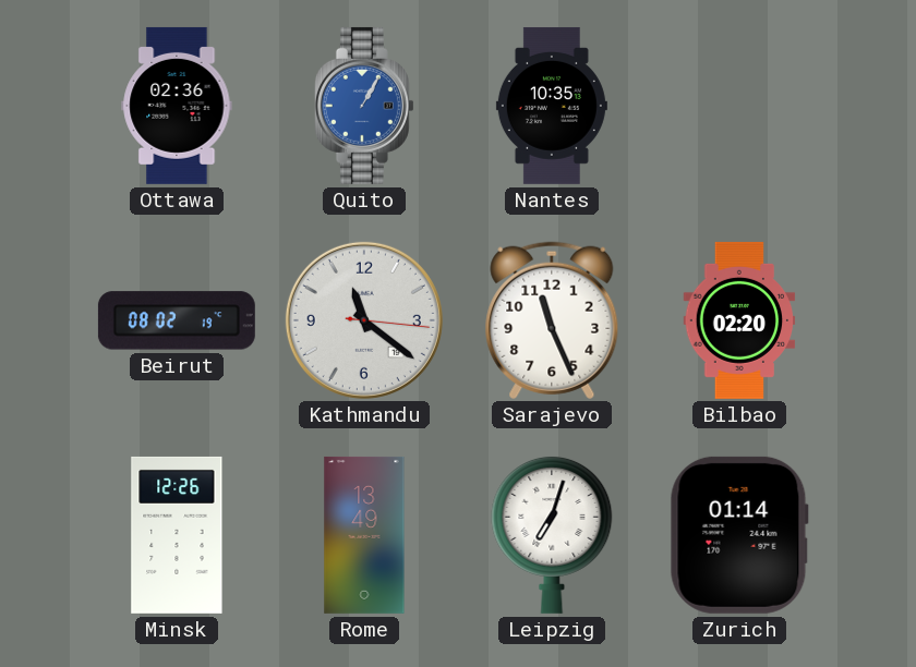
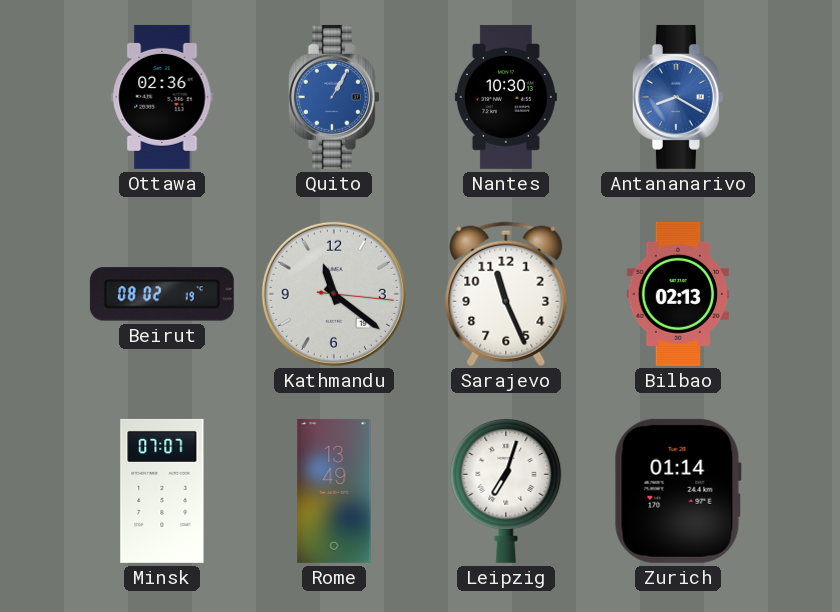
Nantes: 10:35 -> 10:30
Antananarivo: none -> 8:20
Bilbao: 02:20 -> 02:13
Minsk: 12:26 -> 07:07
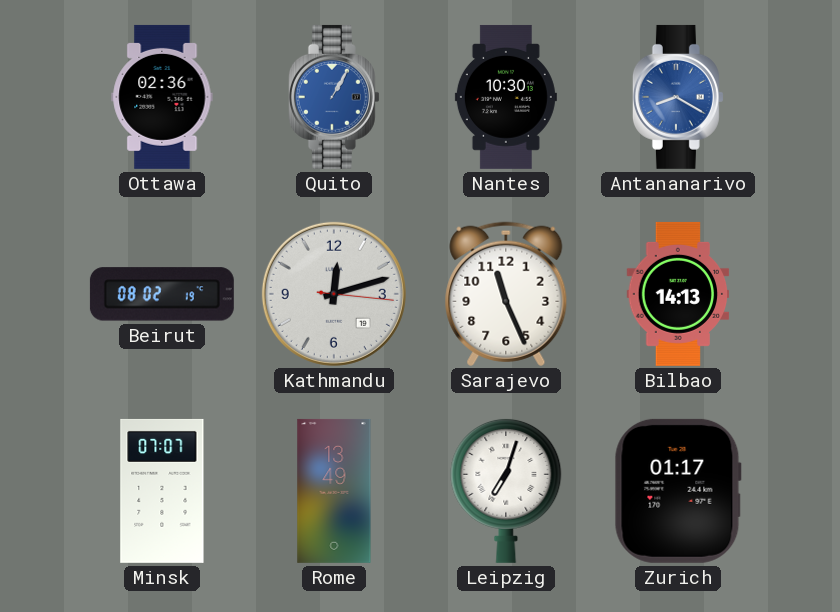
Kathmandu: 11:21 -> 12:12
Bilbao: 02:13 -> 14:13
Zurich: 01:14 -> 01:17
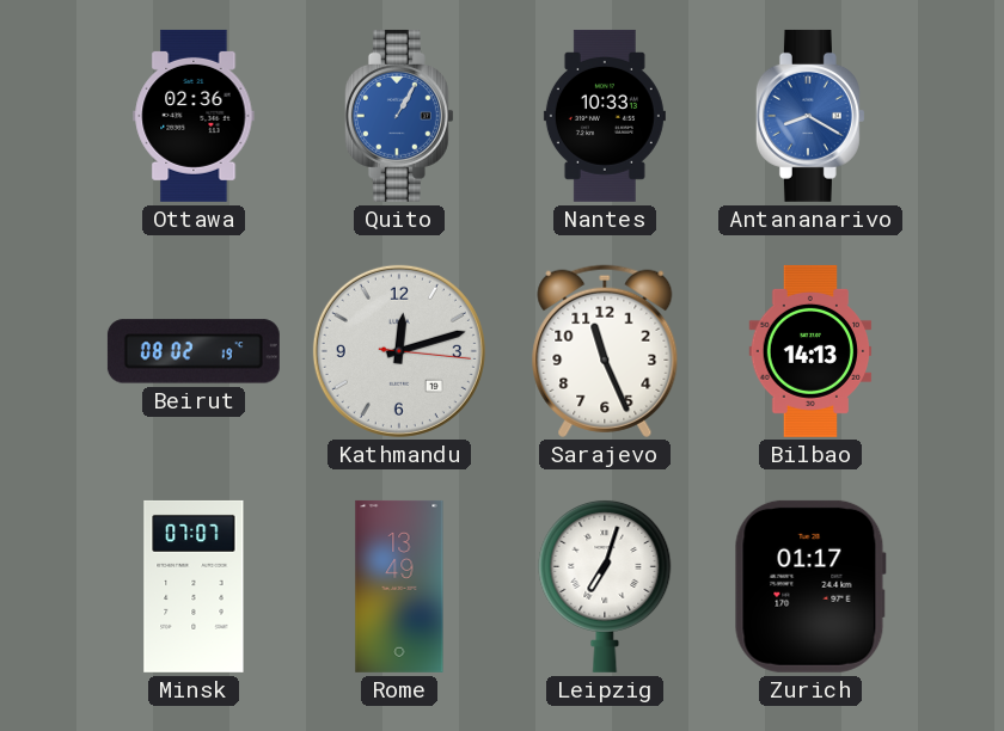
Nantes: 10:30 -> 10:33
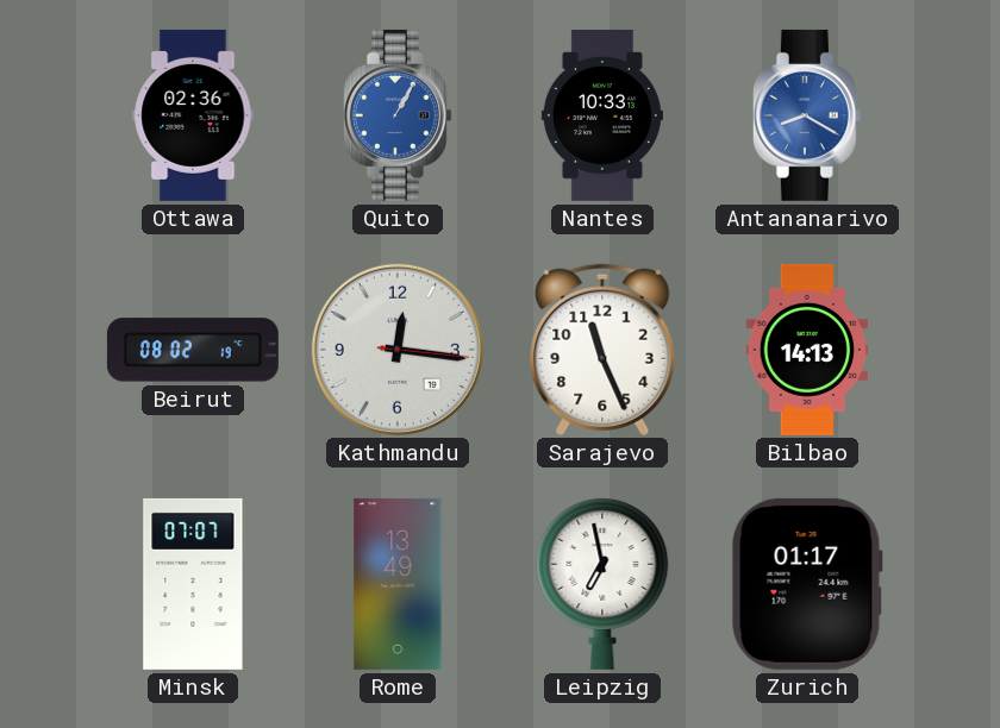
Kathmandu: 12:12 -> 12:16
Leipzig: 7:03 -> 6:58
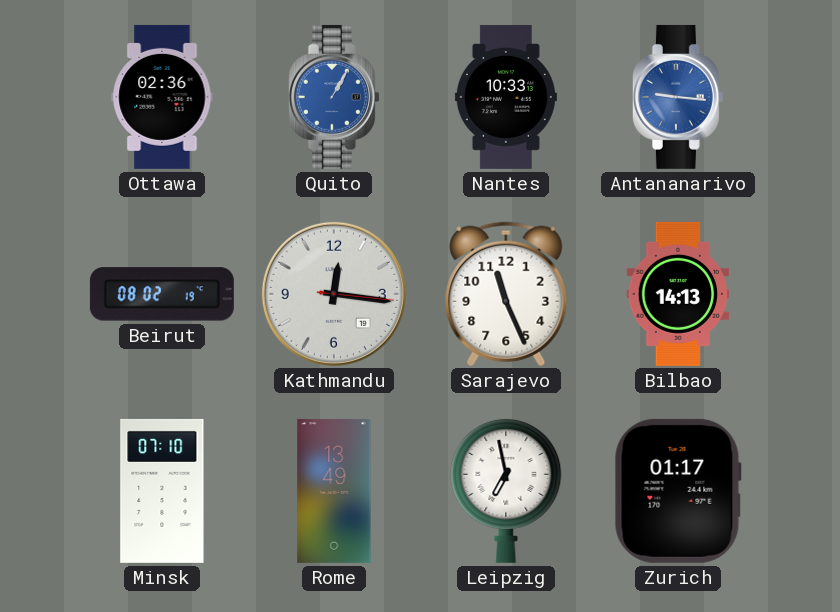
Antananarivo: 8:20 -> 9:16
Minsk: 07:07 -> 07:10
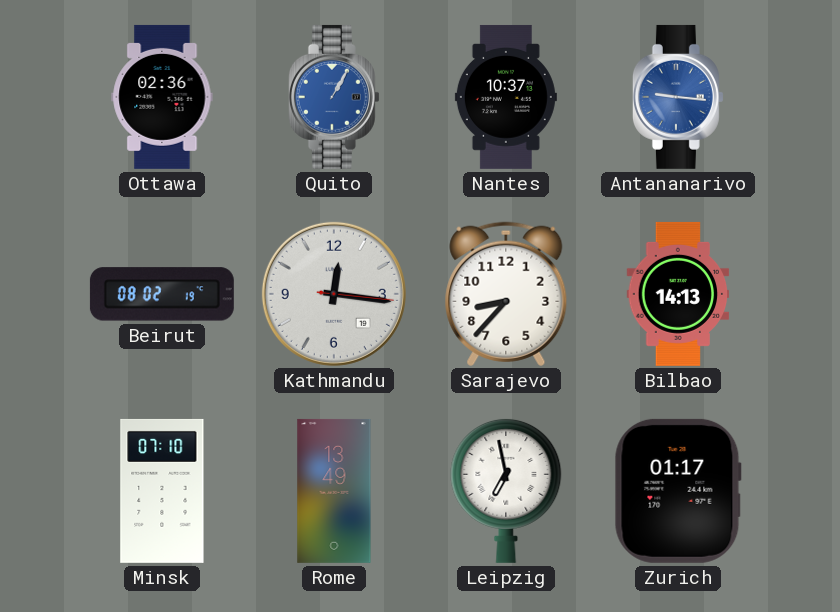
Nantes: 10:33 -> 10:37
Sarajevo: 11:26 -> 8:37
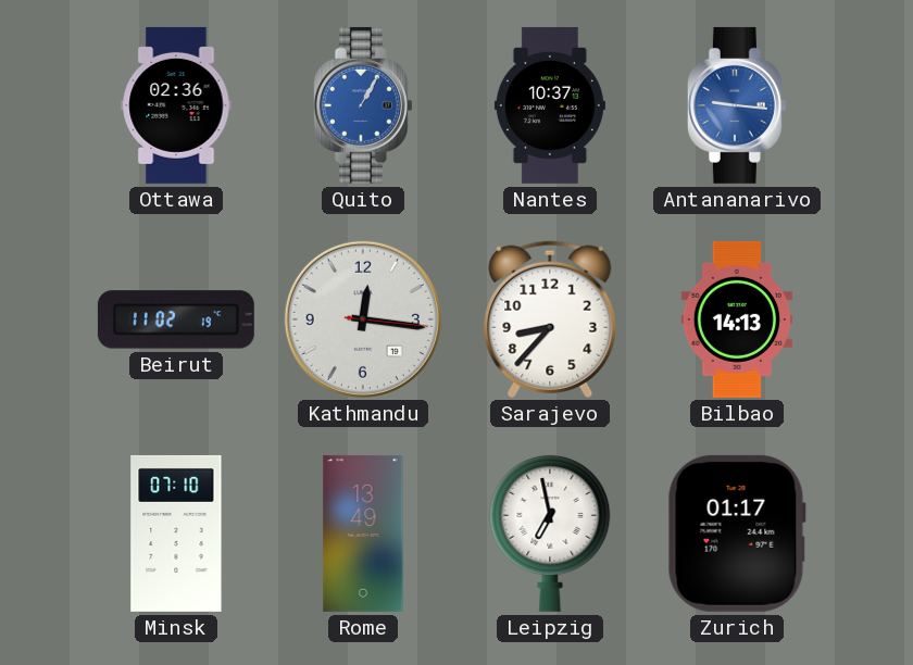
Beirut: 08:02 -> 11:02
